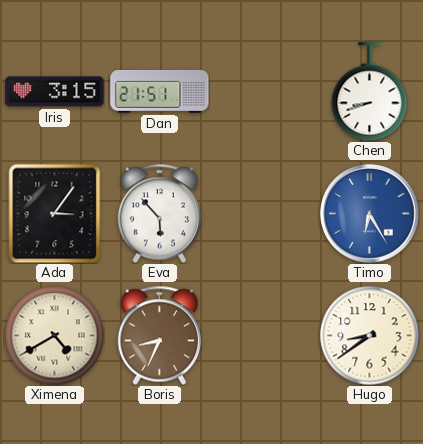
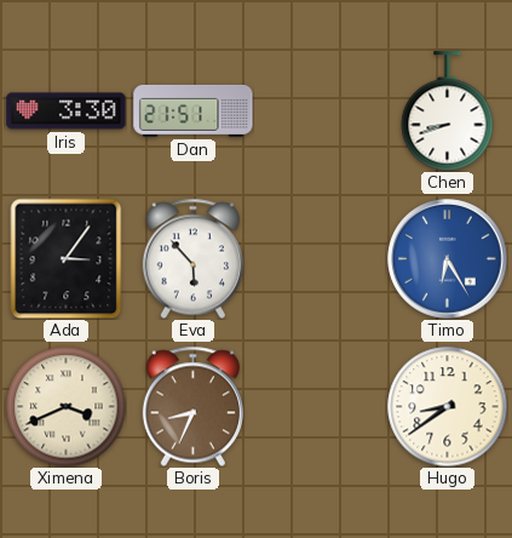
Iris: 3:15 -> 3:30
Ximena: 4:40 -> 3:41
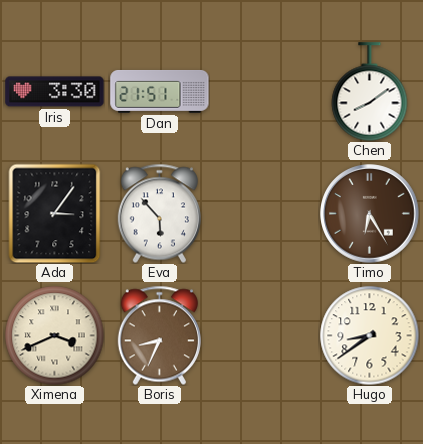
Chen: 8:42 -> 8:09
Timo dial: blue -> brown
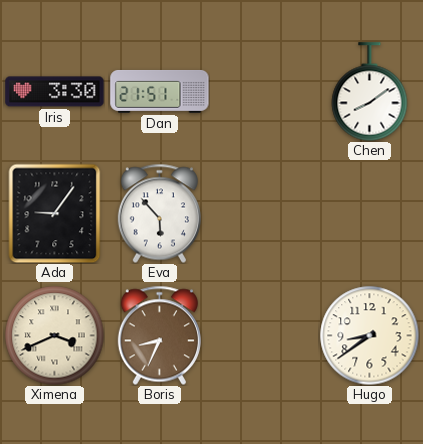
Ada: 3:06 -> 9:06
Timo: 6:25 -> none
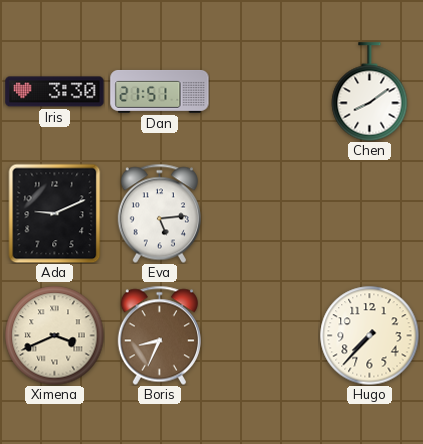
Ada: 9:06 -> 9:11
Eva: 5:53 -> 5:14
Hugo: 8:39 -> 7:37
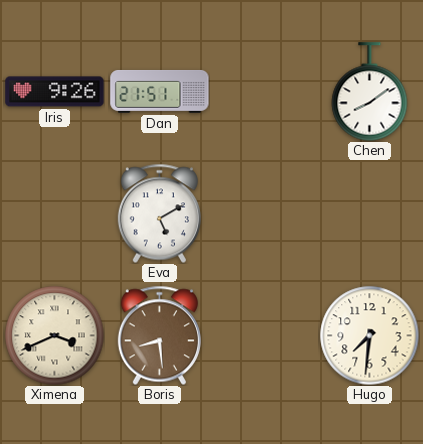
Iris: 3:30 -> 9:26
Ada: 9:11 -> none
Eva: 5:14 -> 5:10
Boris: 8:34 -> 8:29
Hugo: 7:37 -> 7:31
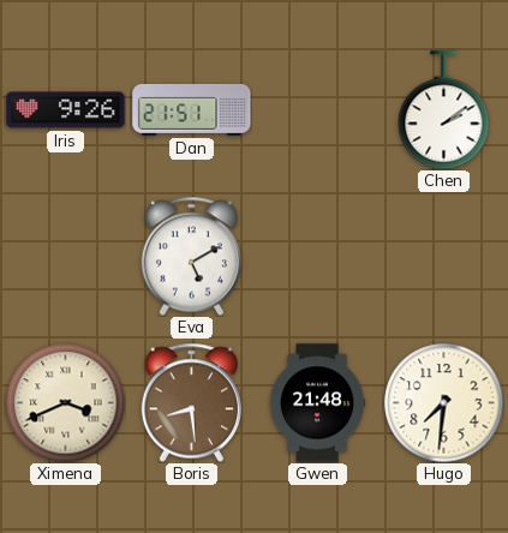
Chen: 8:09 -> 2:09
Gwen: none -> 21:48
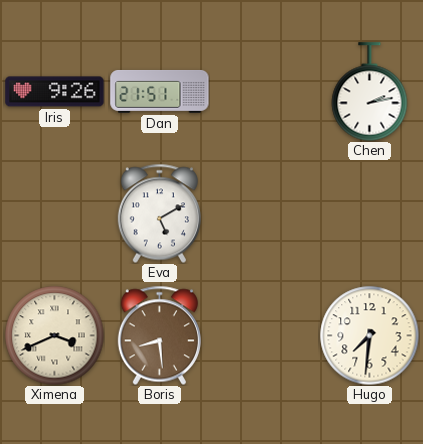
Chen: 2:09 -> 2:13
Gwen: 21:48 -> none
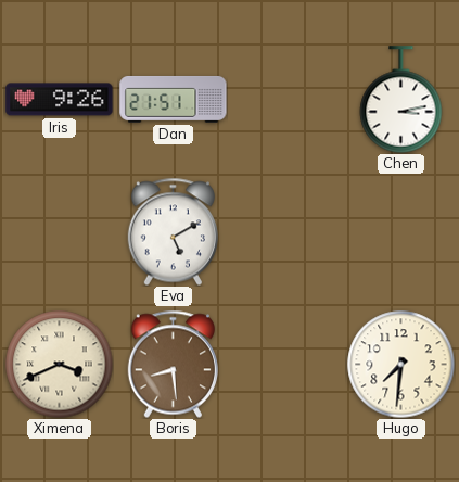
Chen: 2:13 -> 3:13
